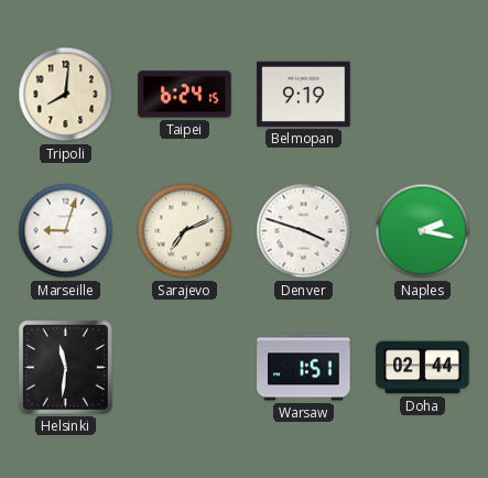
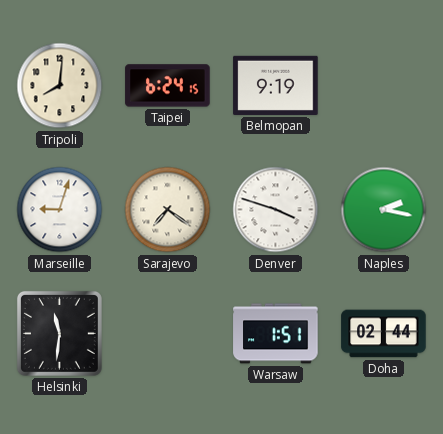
Sarajevo: 7:11 -> 7:21
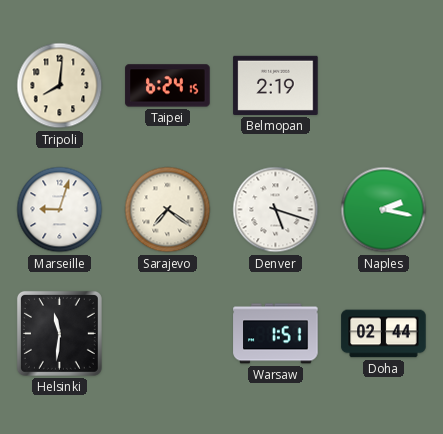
Belmopan: 9:19 -> 2:19
Denver: 3:48 -> 5:18
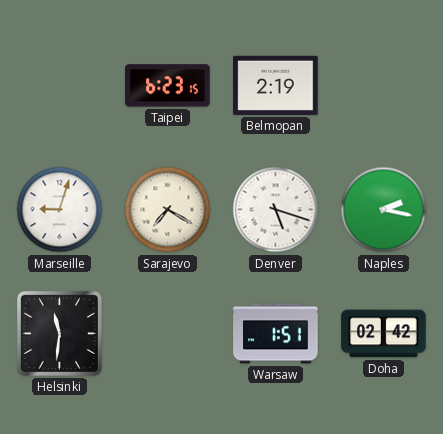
Tripoli: 8:01 -> none
Taipei: 6:24 -> 6:23
Sarajevo: 7:21 -> 7:20
Doha: 02:44 -> 02:42
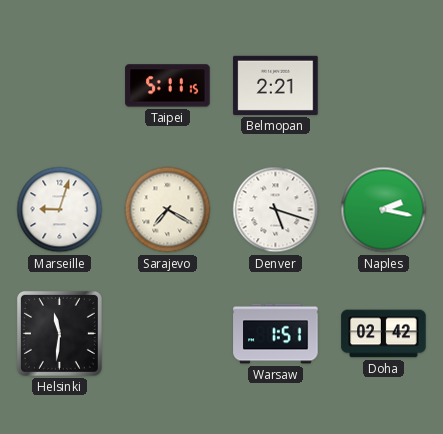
Taipei: 6:23 -> 5:11
Belmopan: 2:19 -> 2:21
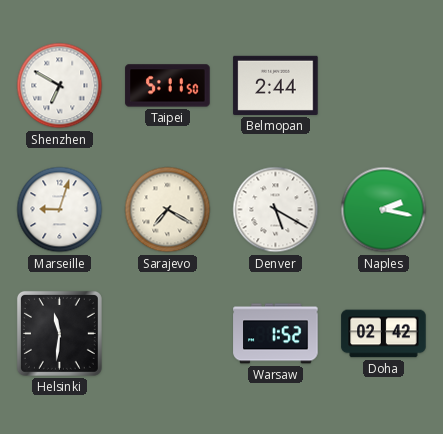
Shenzhen: none -> 6:50
Taipei: 5:11:15 -> 5:11:50
Belmopan: 2:21 -> 2:44
Denver: 5:18 -> 5:20
Warsaw: 1:51 -> 1:52
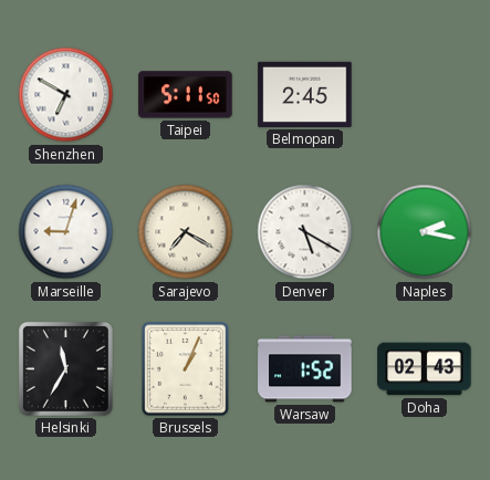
Belmopan: 2:44 -> 2:45
Helsinki: 11:31 -> 11:35
Brussels: none -> 1:04
Doha: 02:42 -> 02:43
